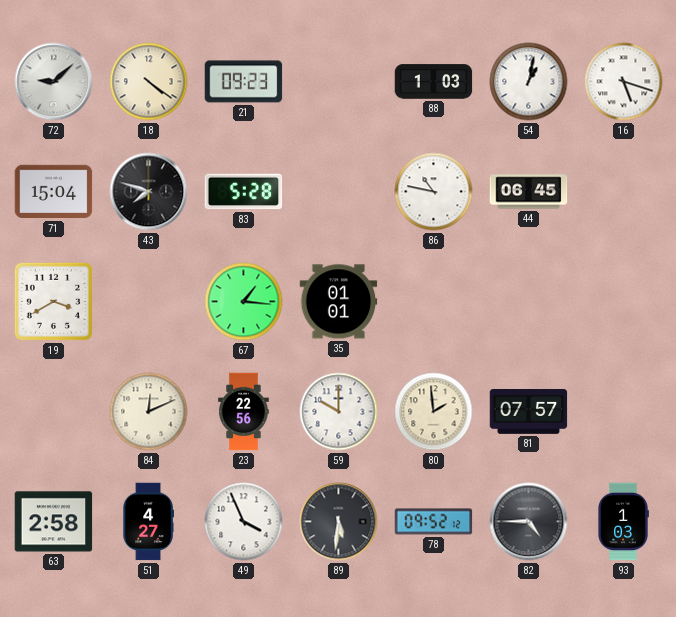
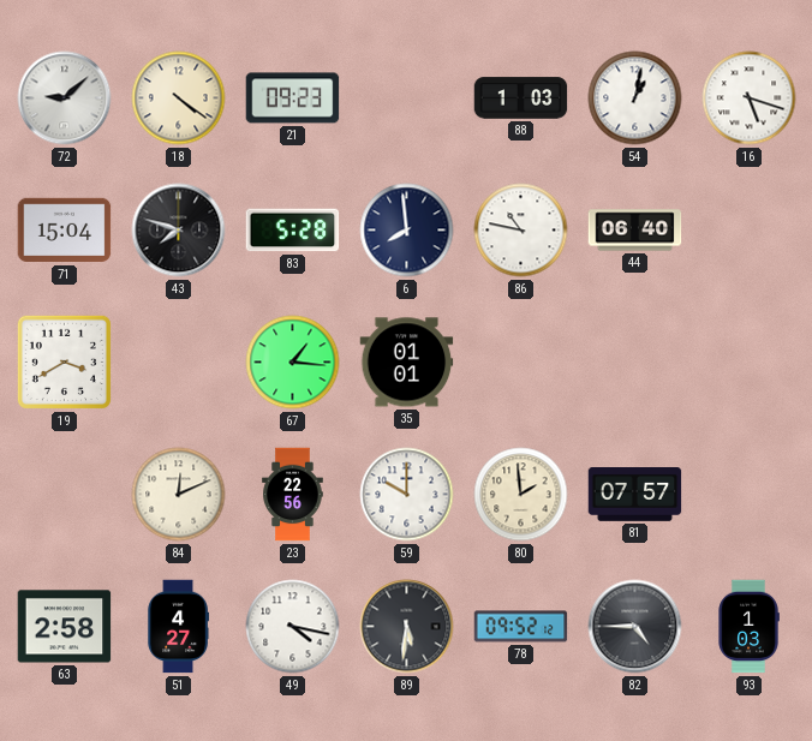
6: none -> 7:59
44: 06:45 -> 06:40
49: 3:56 -> 4:17
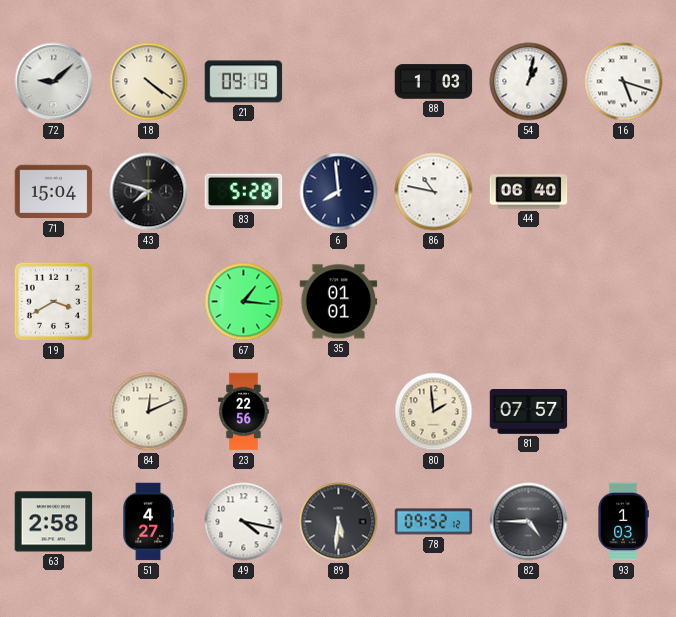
21: 09:23 -> 09:19
59: 10:00 -> none
